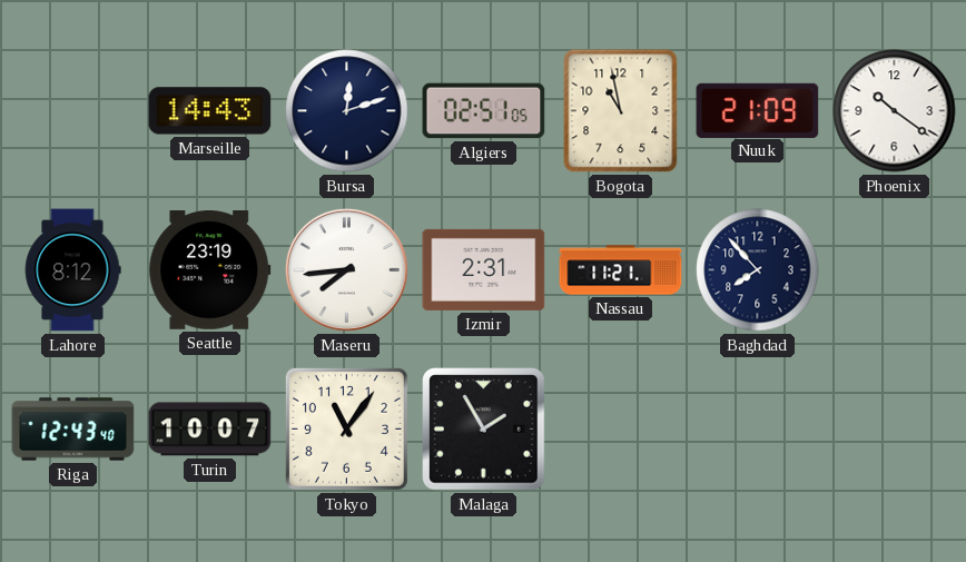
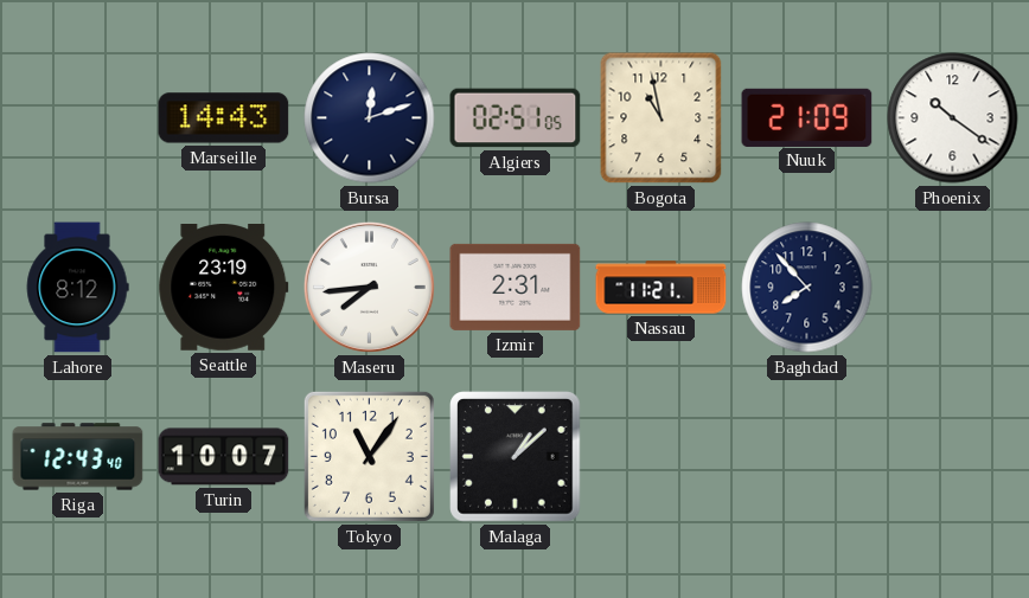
Malaga: 1:55 -> 1:08
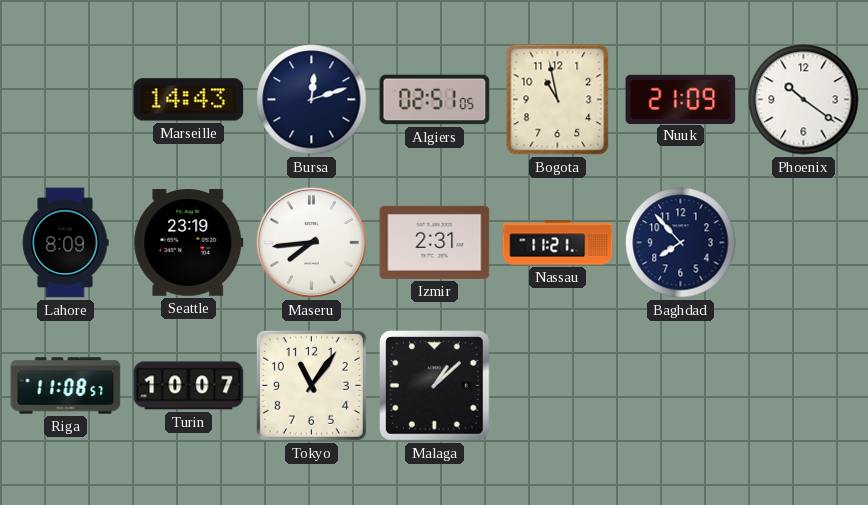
Lahore: 8:12 -> 8:09
Riga: 12:43 -> 11:08
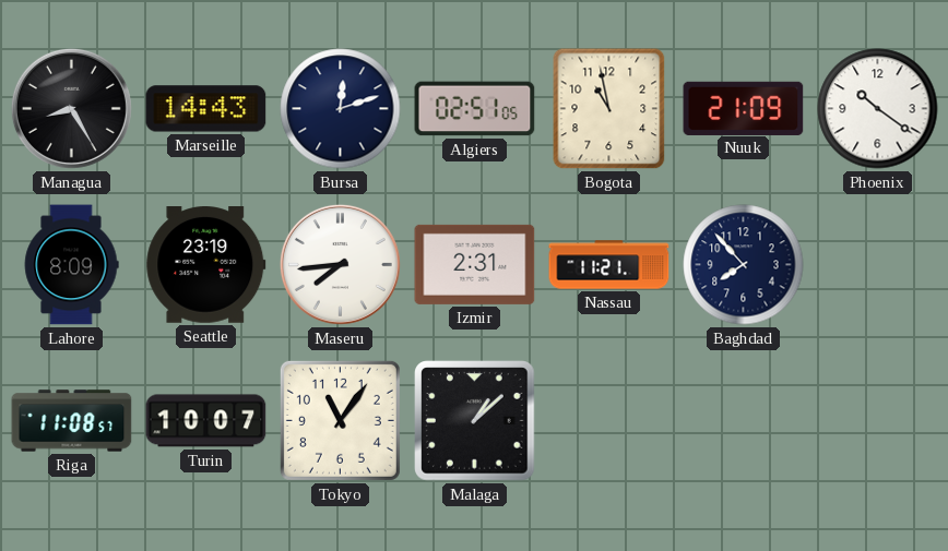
Managua: none -> 8:25
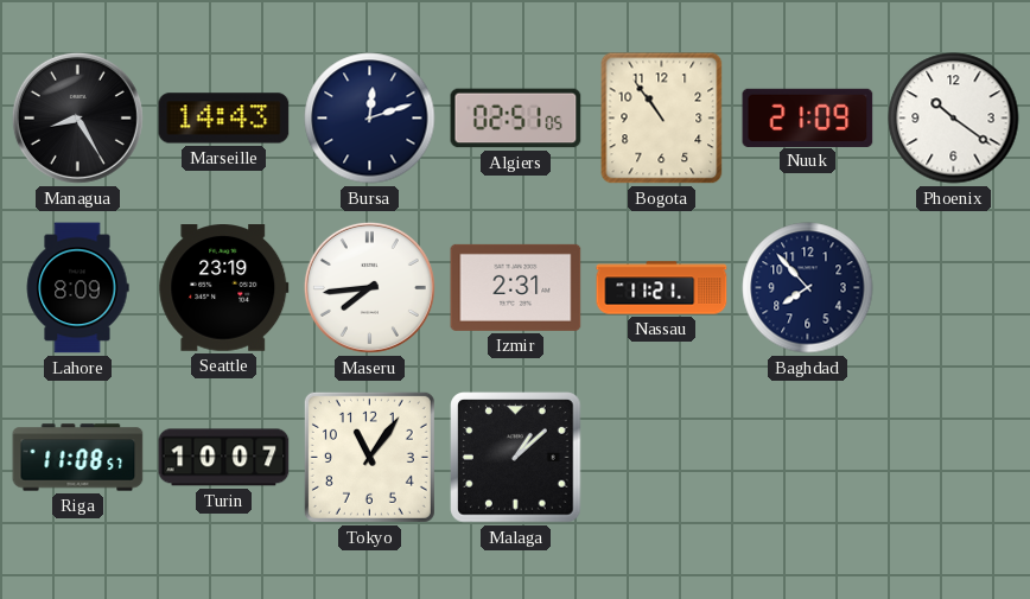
Bogota: 10:58 -> 10:54
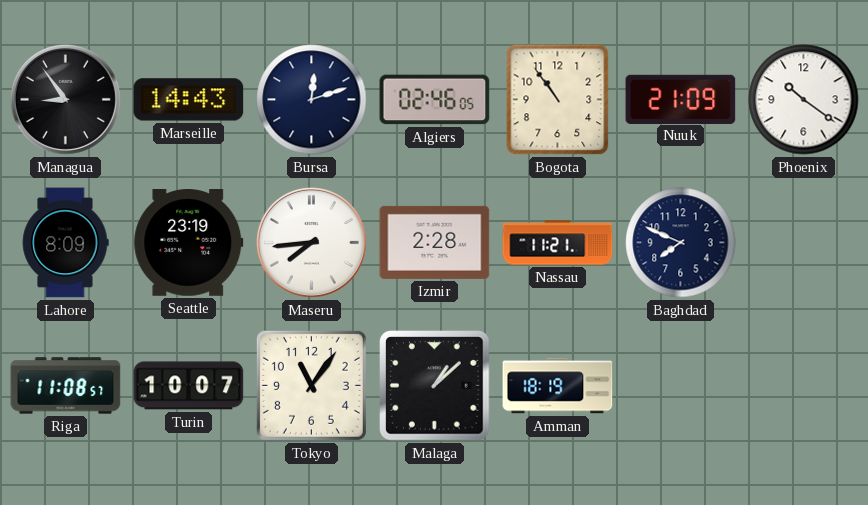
Managua: 8:25 -> 8:54
Algiers: 02:51 -> 02:46
Izmir: 2:31 -> 2:28
Baghdad: 7:53 -> 7:49
Amman: none -> 18:19
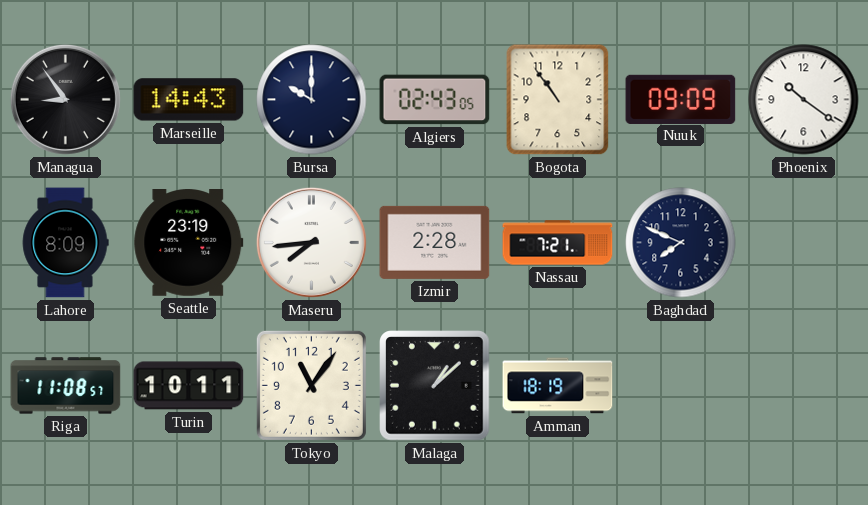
Bursa: 12:12 -> 10:00
Algiers: 02:46 -> 02:43
Nuuk: 21:09 -> 09:09
Nassau: 11:21 -> 7:21
Turin: 10:07 -> 10:11
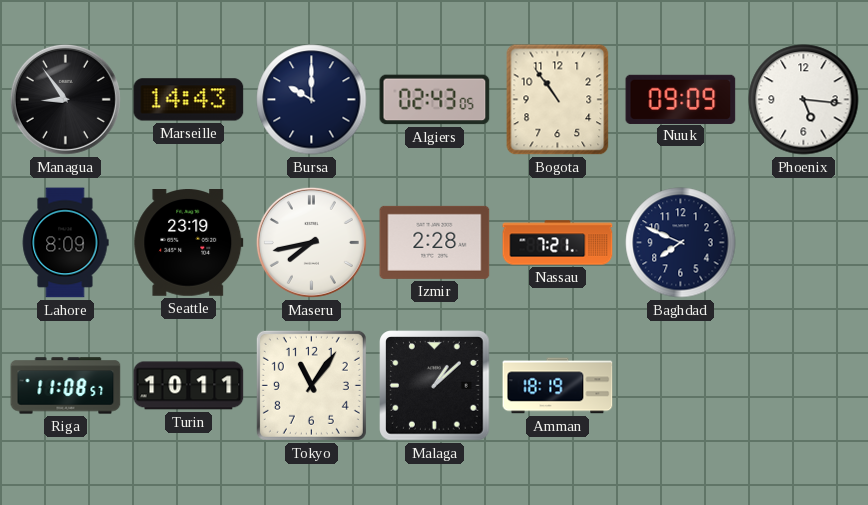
Phoenix: 10:21 -> 5:16
Maseru: 7:44 -> 7:43
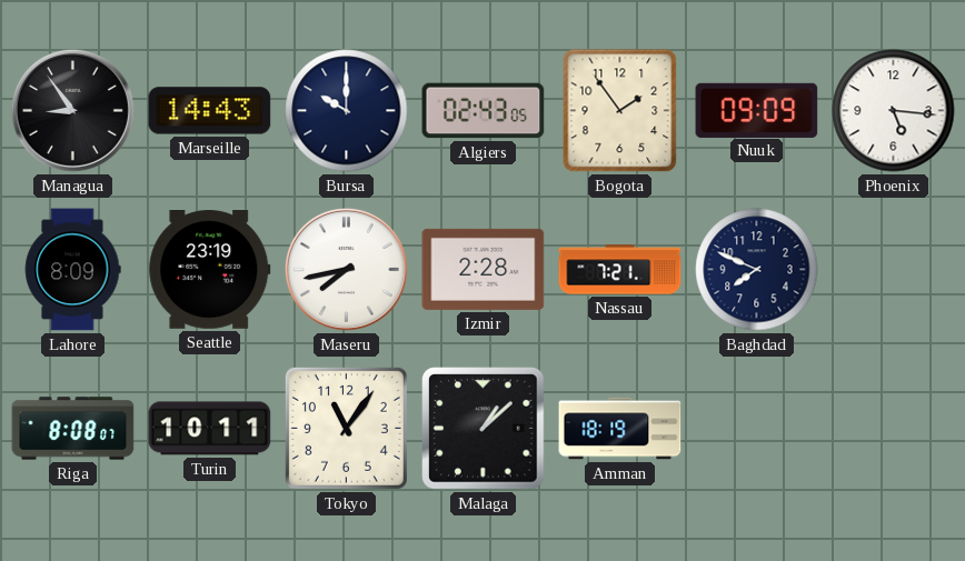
Bogota: 10:54 -> 1:54
Riga: 11:08 -> 8:08
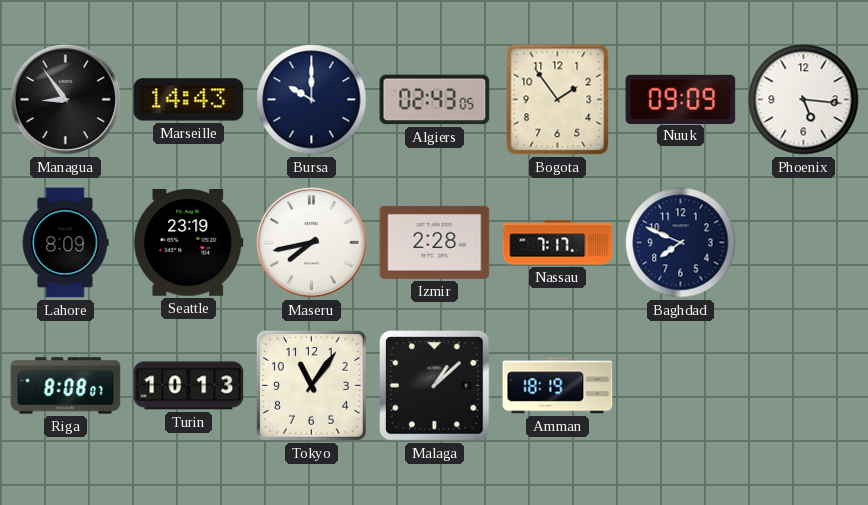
Nassau: 7:21 -> 7:17
Turin: 10:11 -> 10:13
